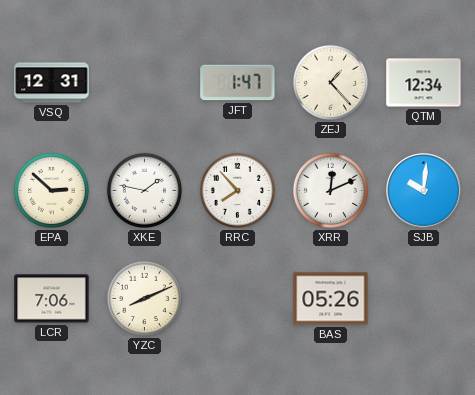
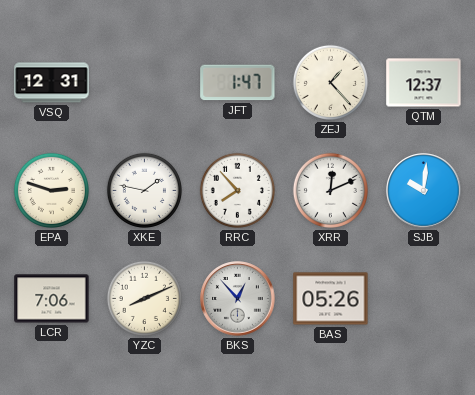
QTM: 12:34 -> 12:37
EPA: 2:52 -> 2:48
BKS: none -> 12:53
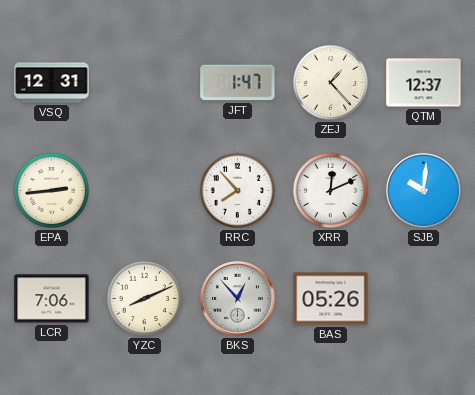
EPA: 2:48 -> 2:44
XKE: 1:47 -> none
